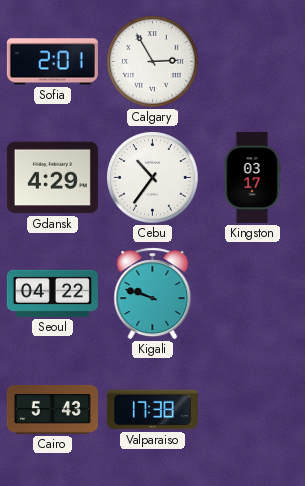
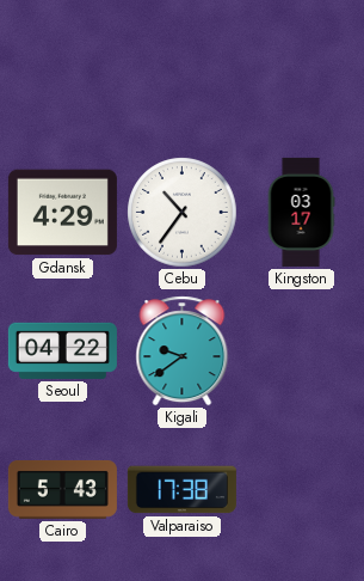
Sofia: 2:01 -> none
Calgary: 2:55 -> none
Kigali: 9:48 -> 9:39
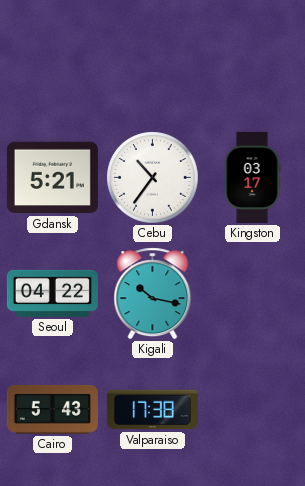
Gdansk: 4:29 -> 5:21
Kigali: 9:39 -> 10:17
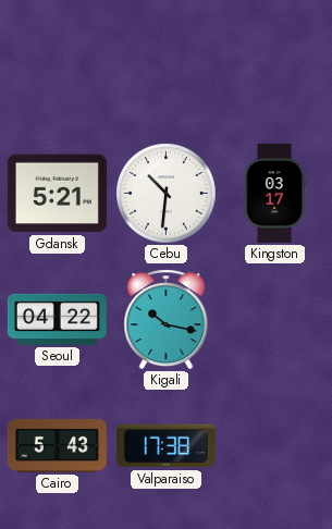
Cebu: 10:36 -> 10:31
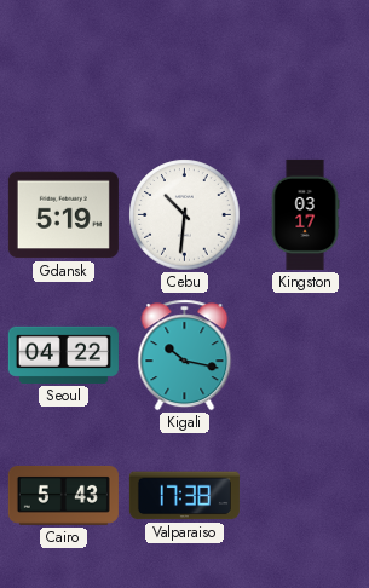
Gdansk: 5:21 -> 5:19
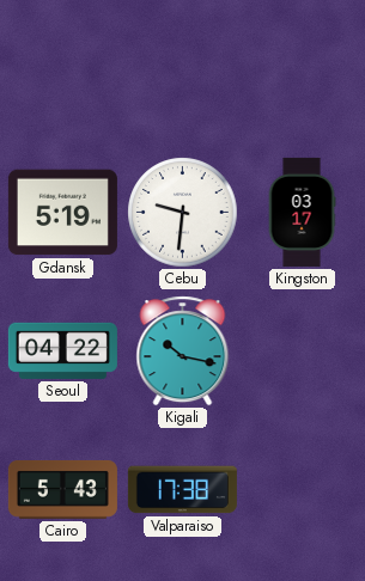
Cebu: 10:31 -> 9:31
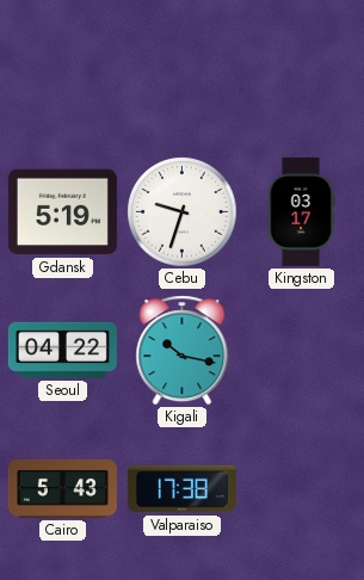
Cebu: 9:31 -> 9:33
